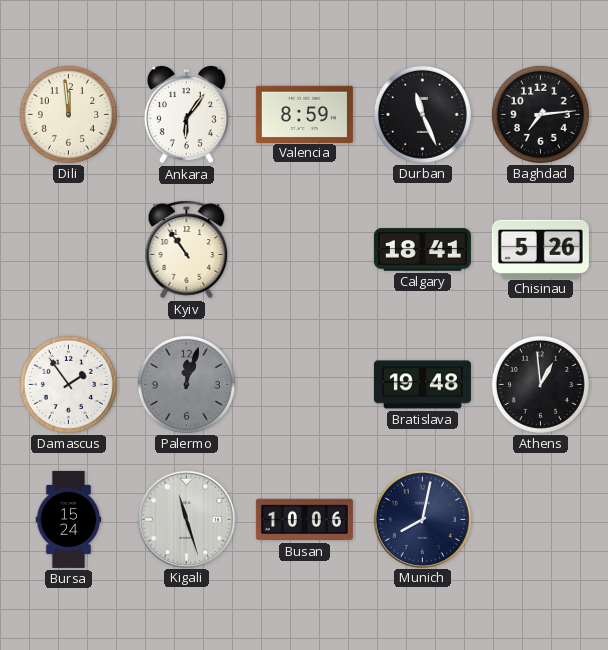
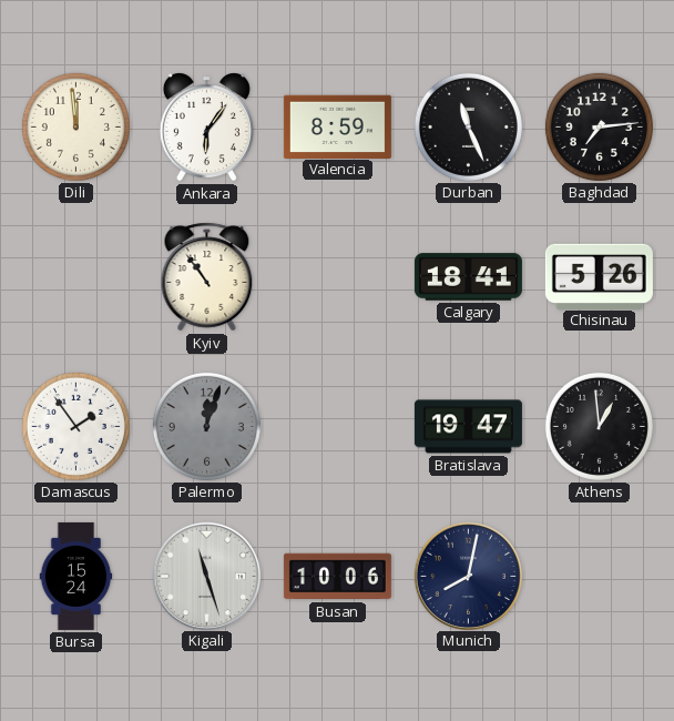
Bratislava: 19:48 -> 19:47
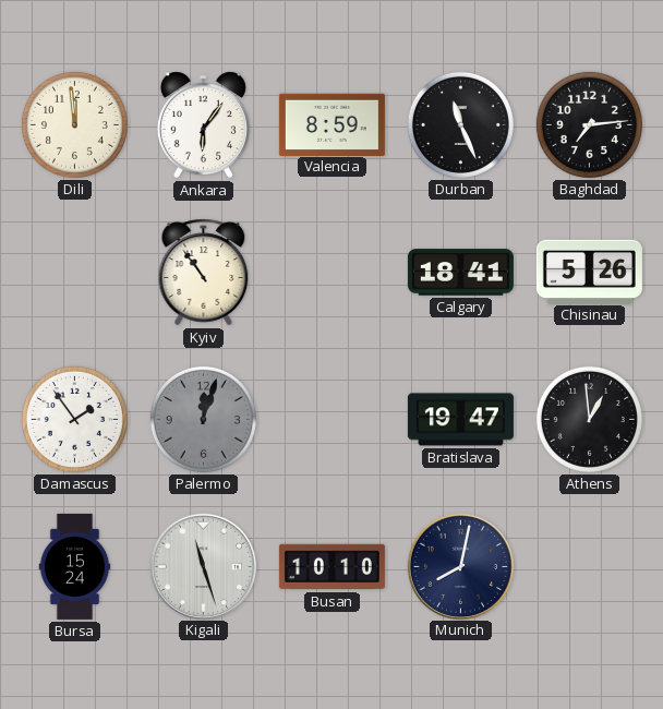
Busan: 10:06 -> 10:10
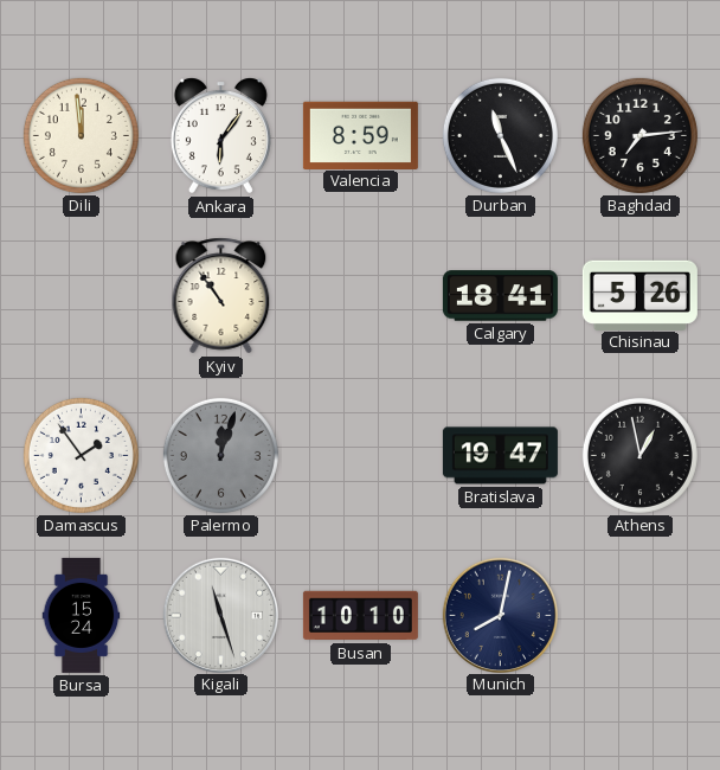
Athens: 12:59 -> 12:58
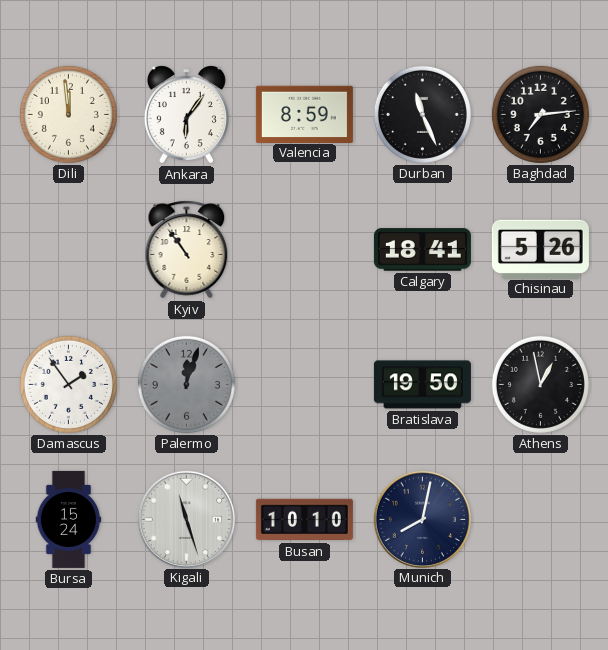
Bratislava: 19:47 -> 19:50
